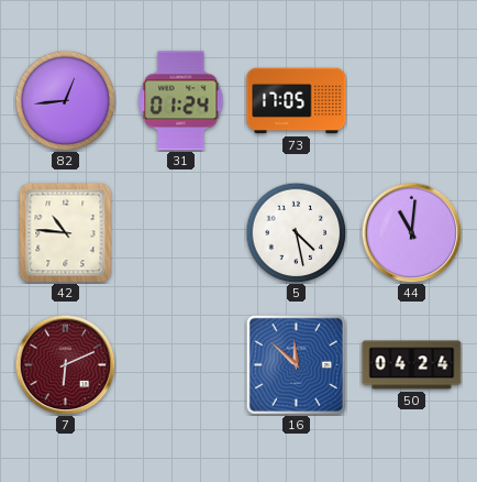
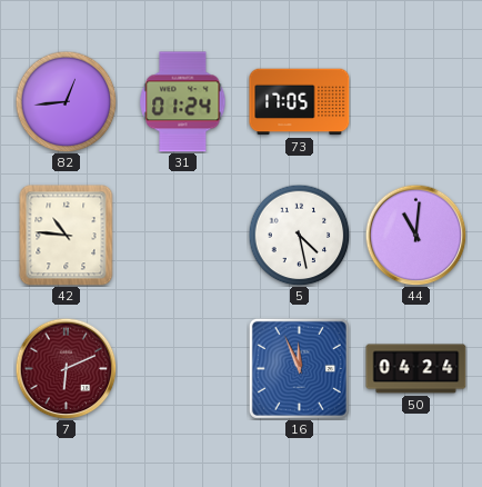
16: 11:52 -> 11:56
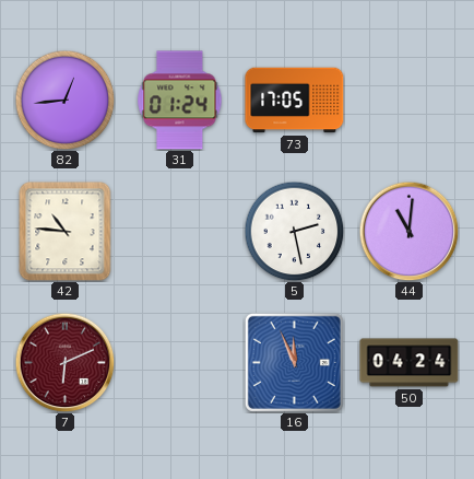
5: 4:28 -> 2:28
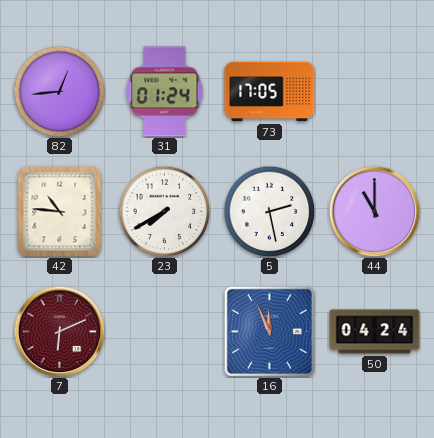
23: none -> 7:40
44: 11:01 -> 11:00
